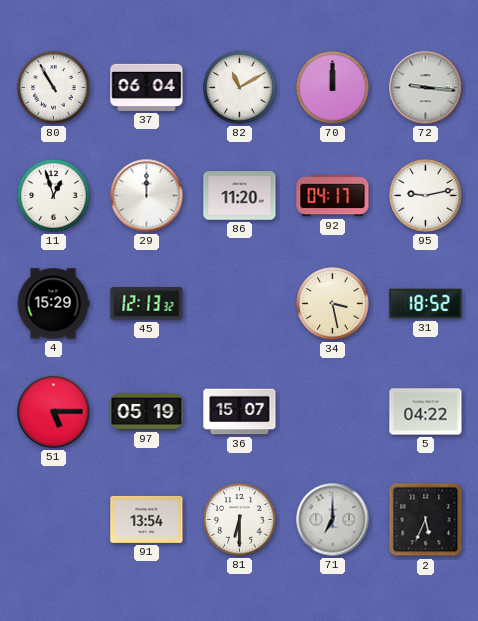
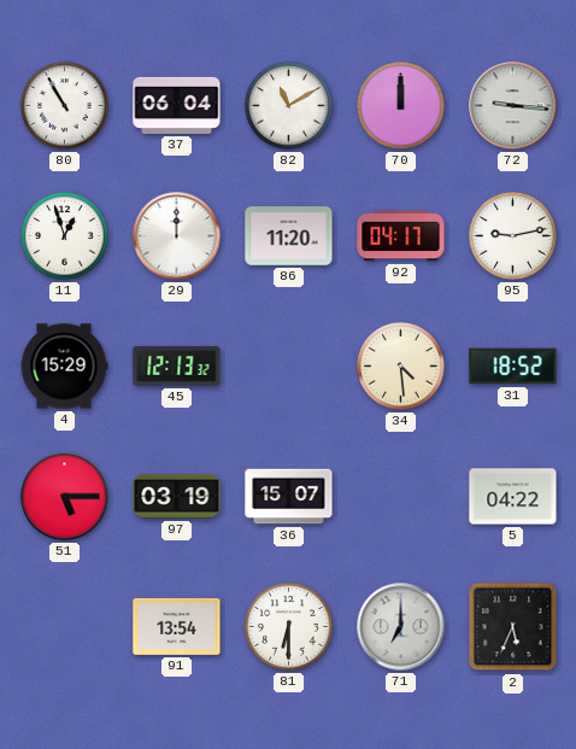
34: 3:28 -> 4:29
97: 05:19 -> 03:19
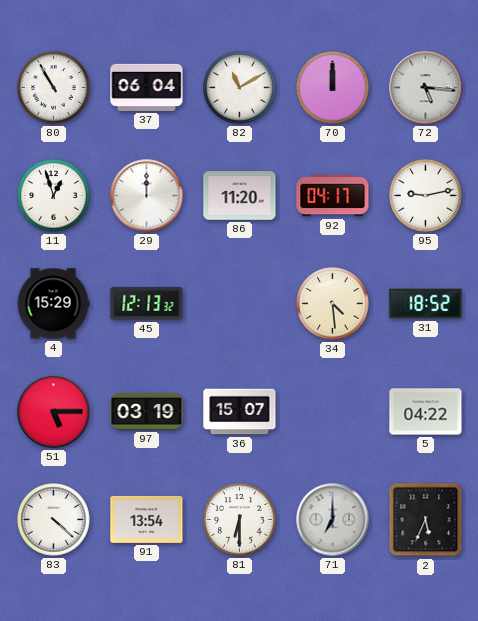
72: 9:16 -> 5:16
83: none -> 4:22
